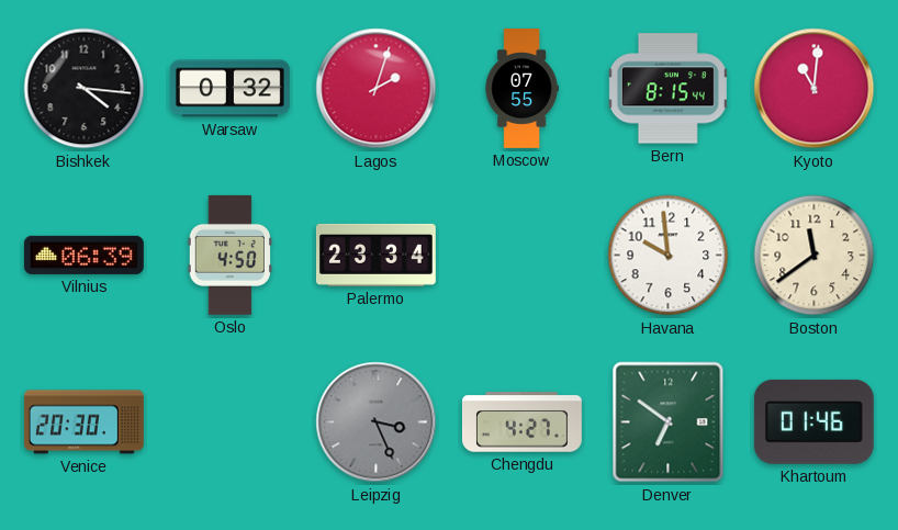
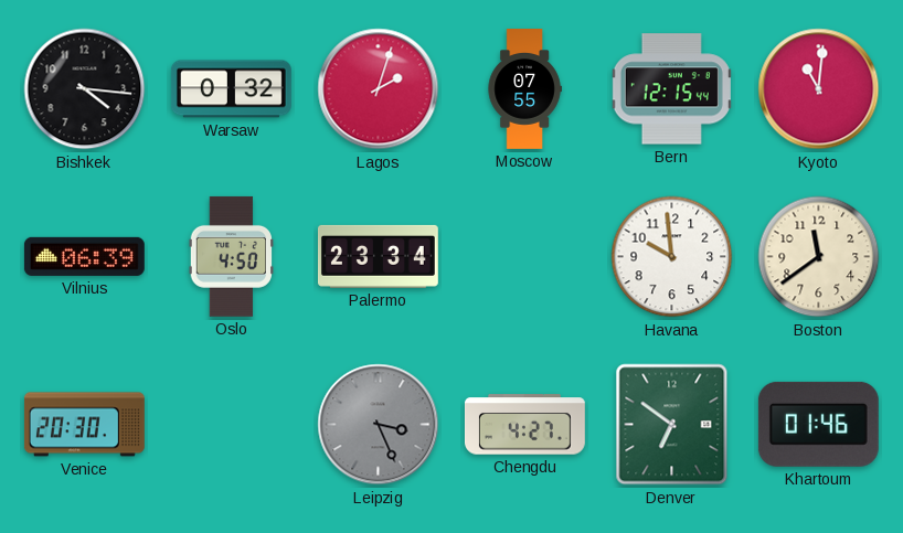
Bern: 8:15 -> 12:15
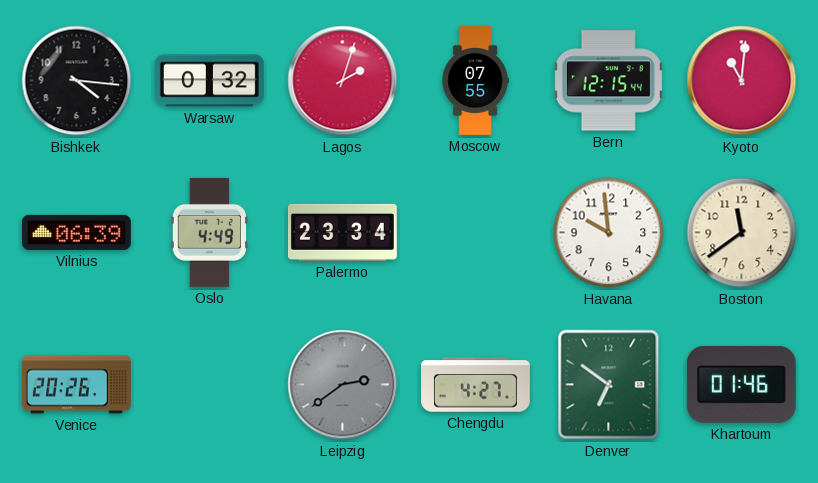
Oslo: 4:50 -> 4:49
Venice: 20:30 -> 20:26
Leipzig: 3:26 -> 2:39
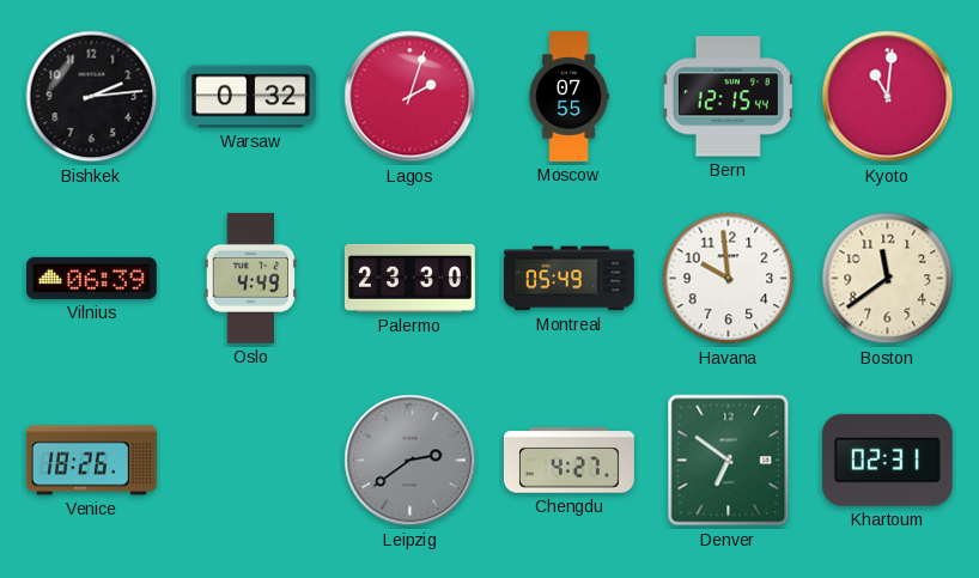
Bishkek: 4:16 -> 2:14
Palermo: 23:34 -> 23:30
Montreal: none -> 05:49
Venice: 20:26 -> 18:26
Khartoum: 01:46 -> 02:31
